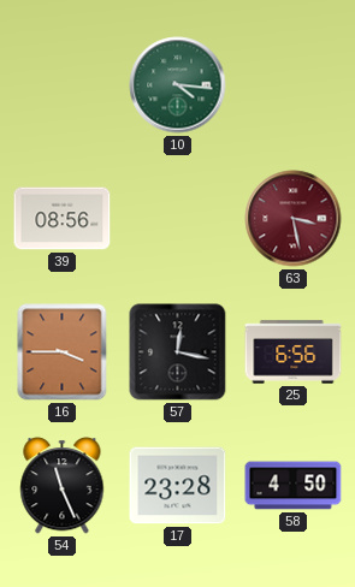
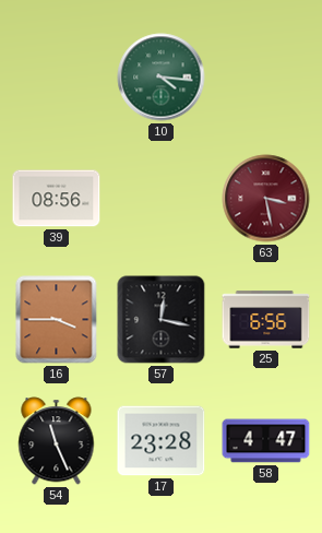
58: 4:50 -> 4:47
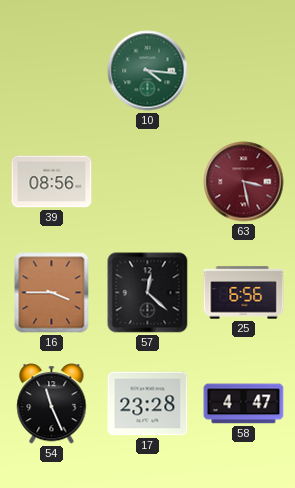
57: 12:17 -> 12:22
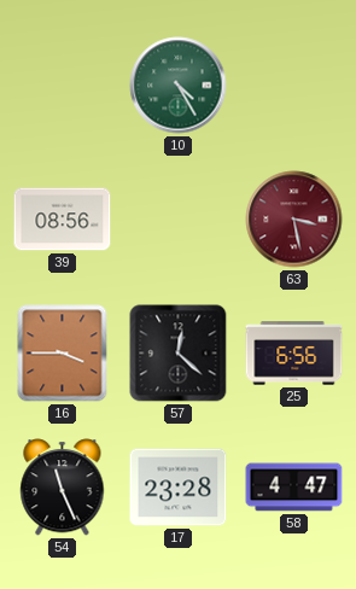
10: 4:16 -> 4:25
